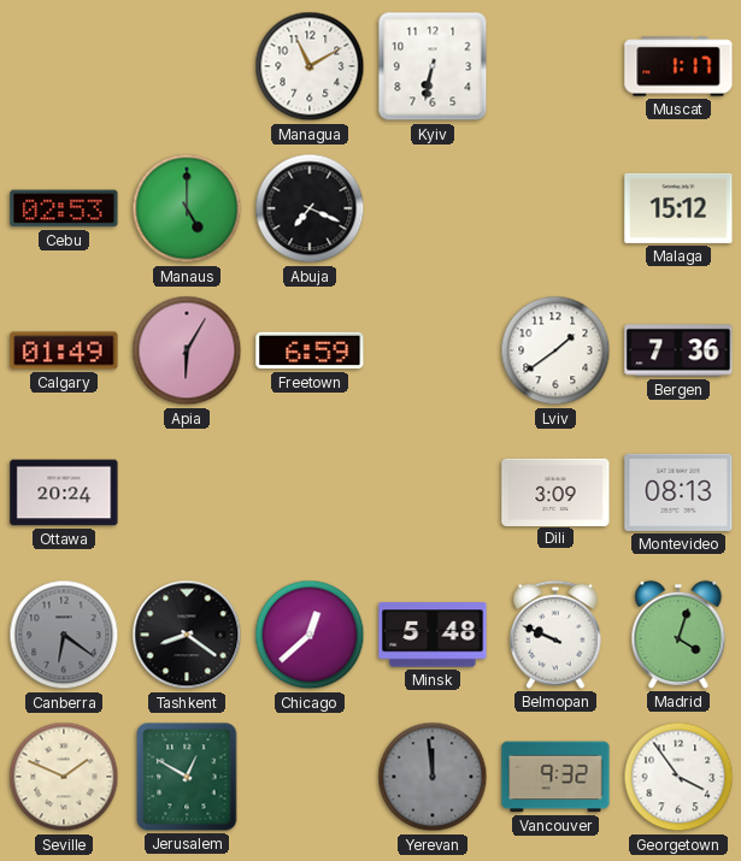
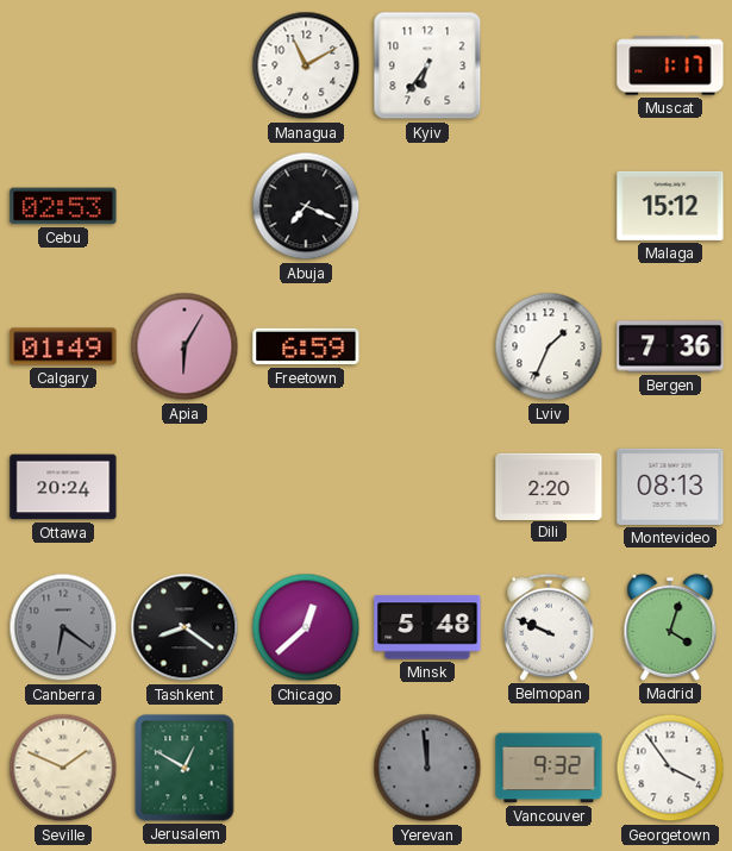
Kyiv: 6:32 -> 6:36
Manaus: 5:00 -> none
Lviv: 1:39 -> 1:34
Dili: 3:09 -> 2:20
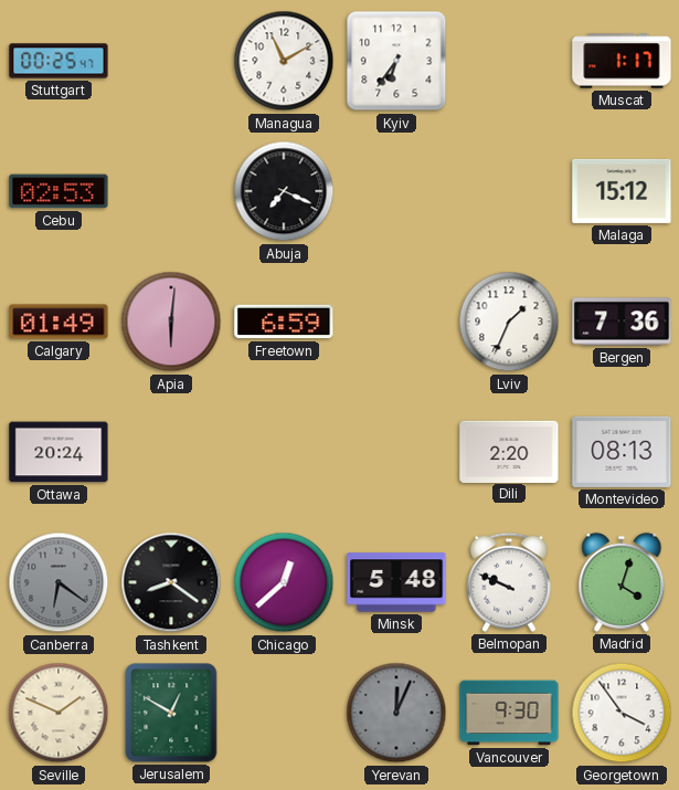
Stuttgart: none -> 00:25
Apia: 6:05 -> 6:01
Yerevan: 11:59 -> 12:04
Vancouver: 9:32 -> 9:30
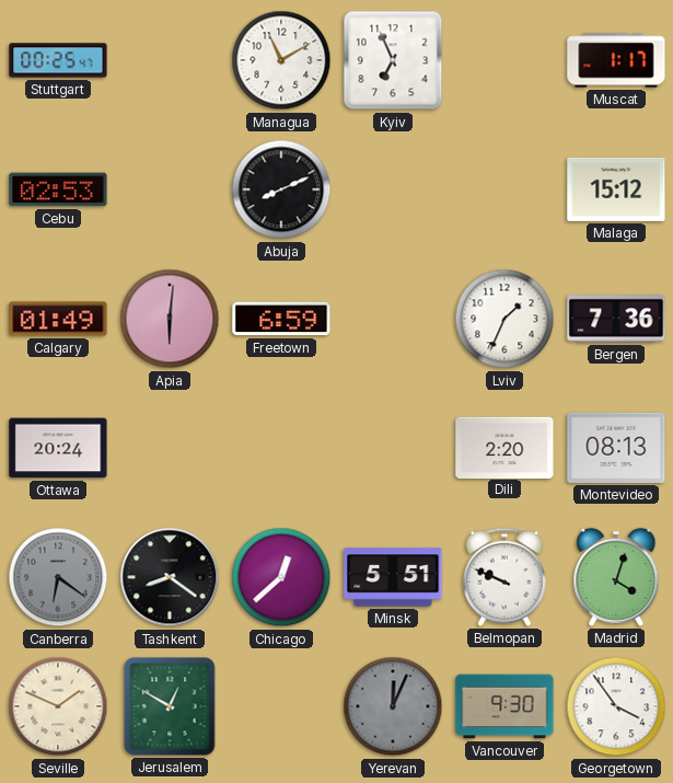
Kyiv: 6:36 -> 6:56
Abuja: 7:19 -> 8:11
Minsk: 5:48 -> 5:51
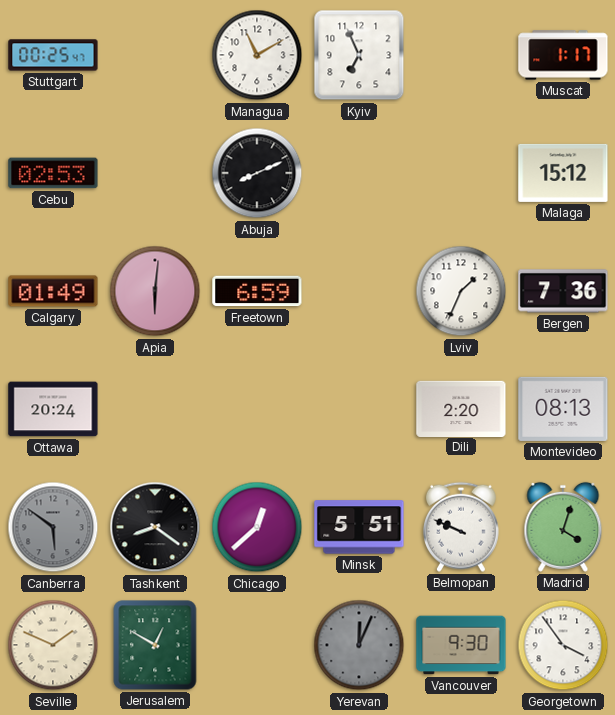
Canberra: 6:21 -> 5:51
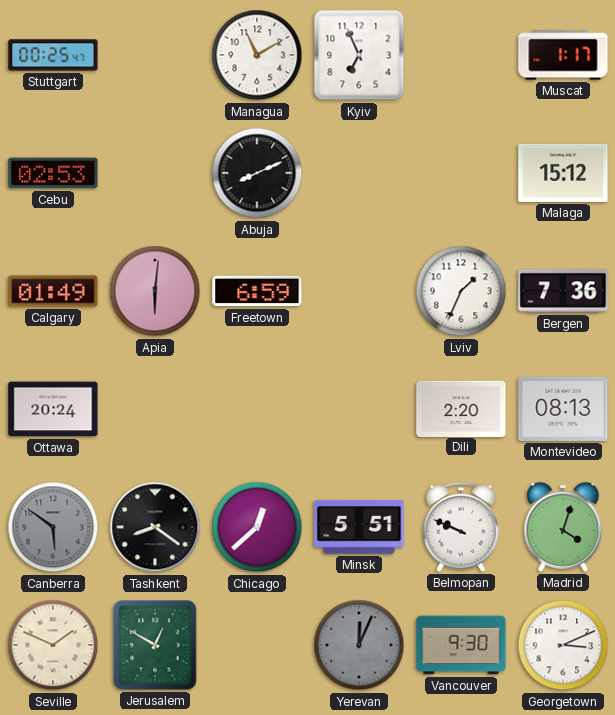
Georgetown: 3:54 -> 3:11
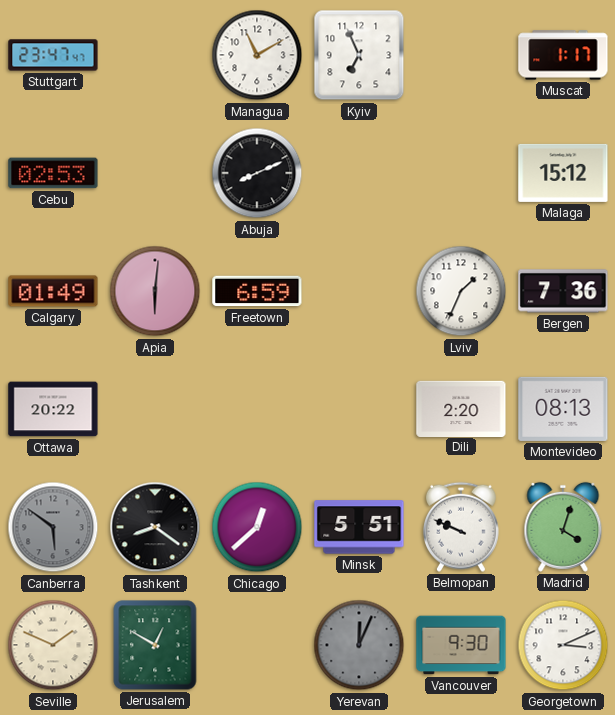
Stuttgart: 00:25 -> 23:47
Ottawa: 20:24 -> 20:22
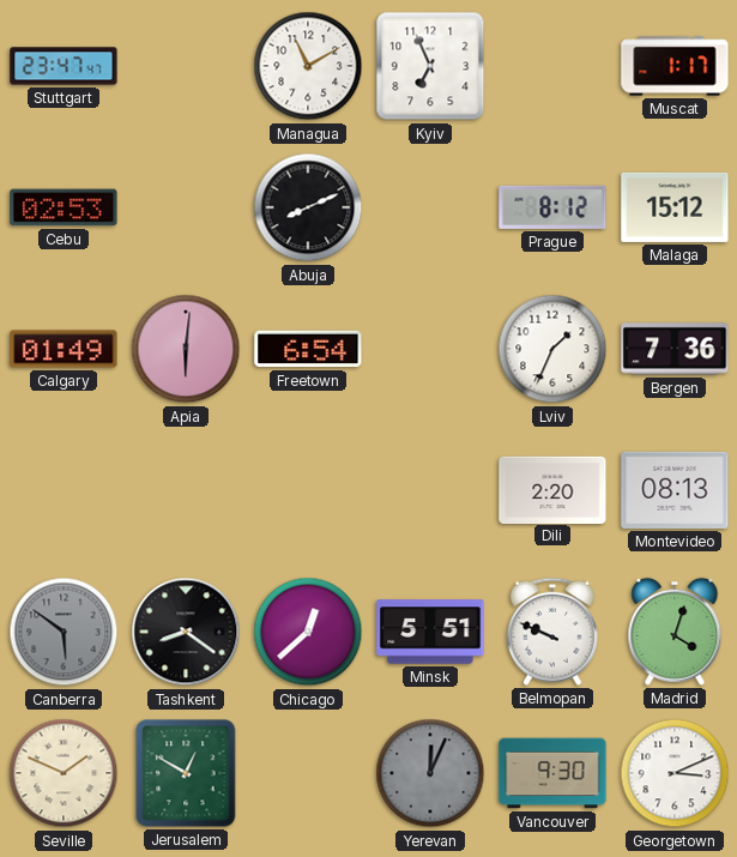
Prague: none -> 8:12
Freetown: 6:59 -> 6:54
Ottawa: 20:22 -> none
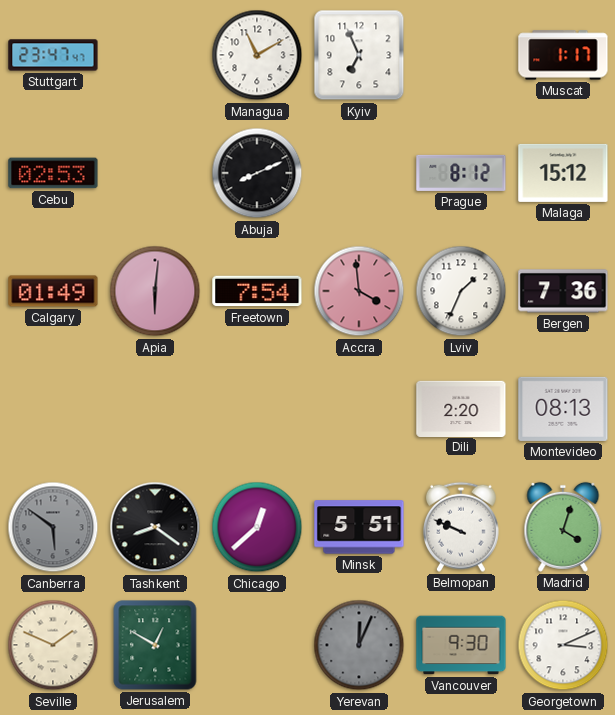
Freetown: 6:54 -> 7:54
Accra: none -> 3:59
